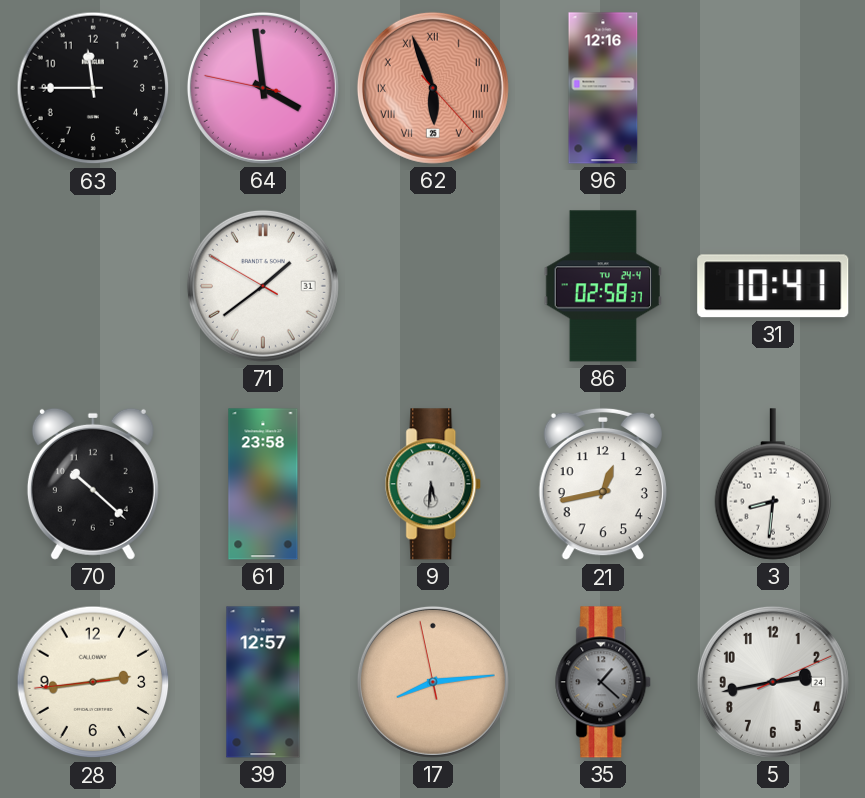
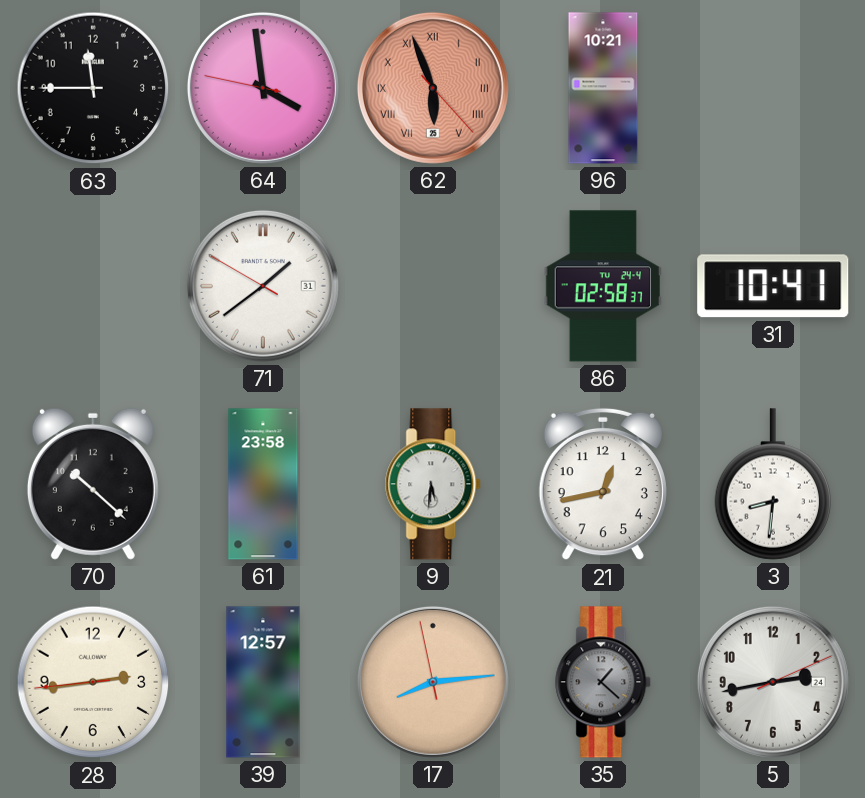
96: 12:16 -> 10:21
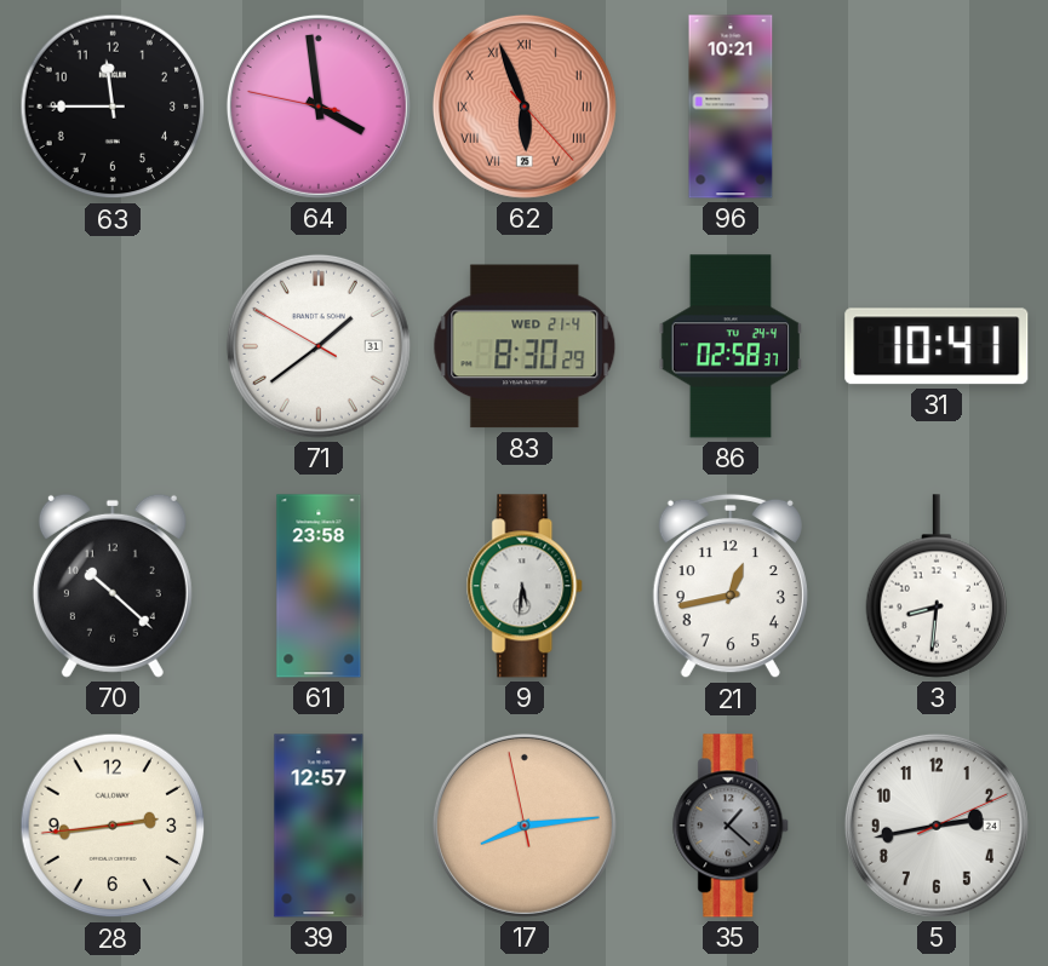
83: none -> 8:30
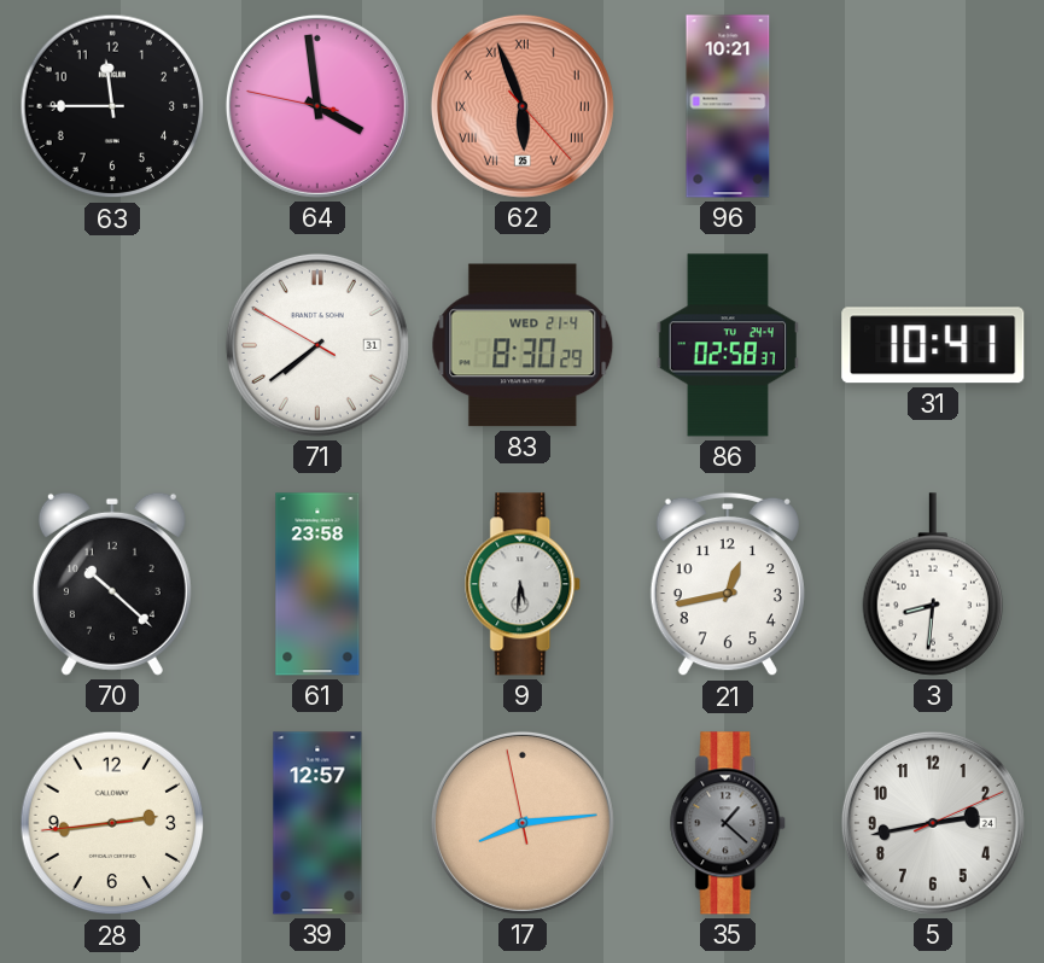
71: 1:38 -> 7:38
